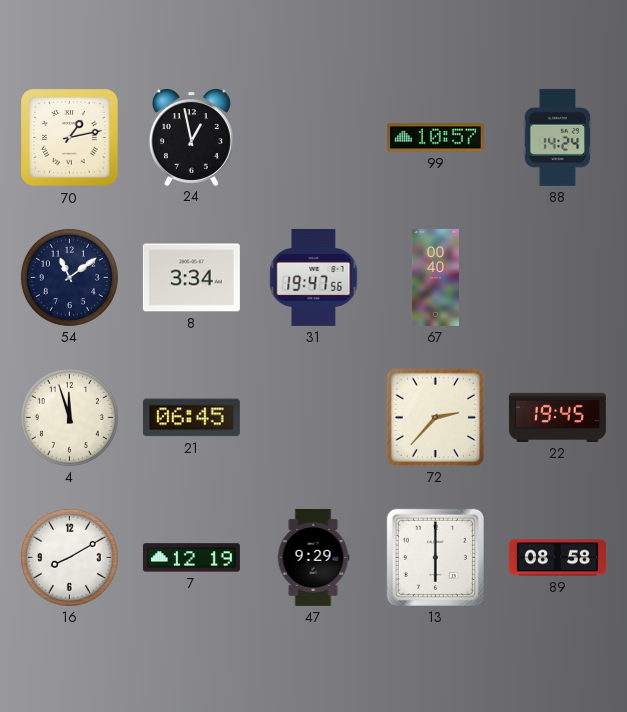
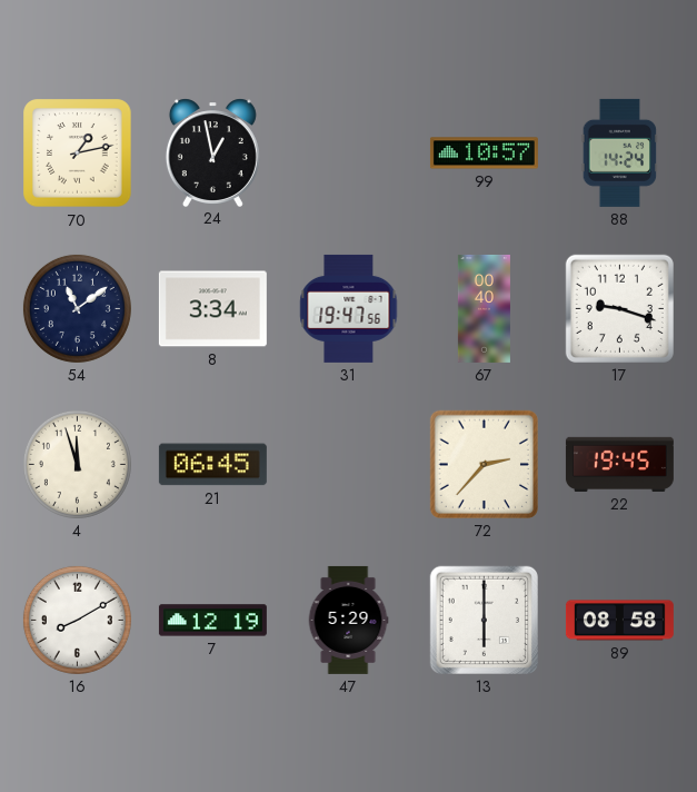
17: none -> 9:18
47: 9:29 -> 5:29
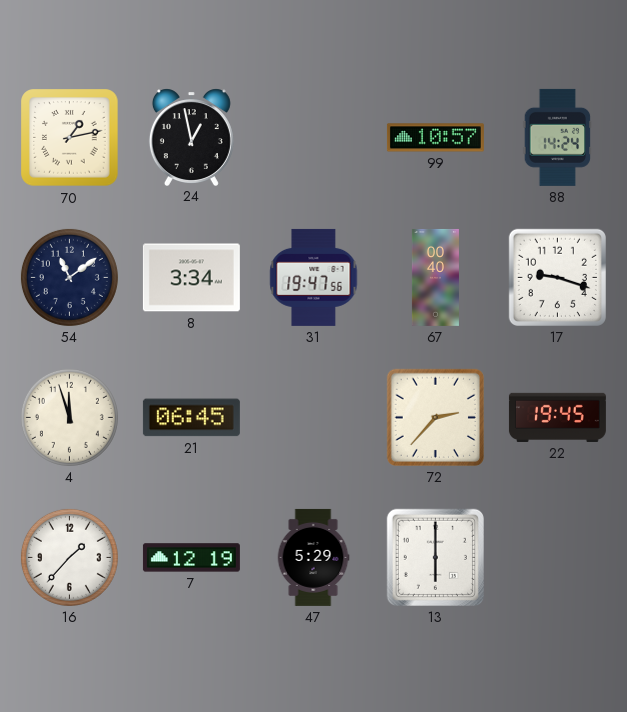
16: 8:10 -> 1:37
89: 08:58 -> none
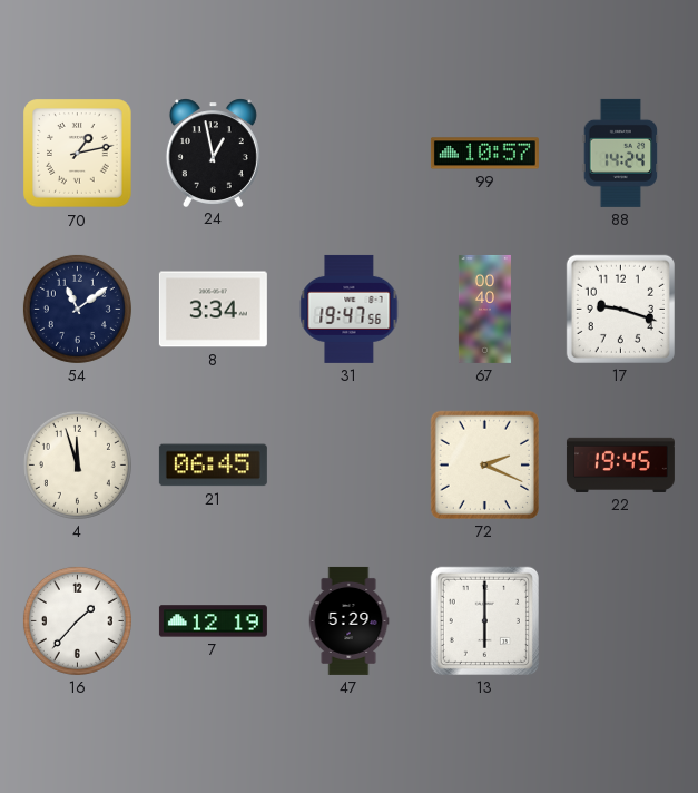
72: 2:37 -> 2:19
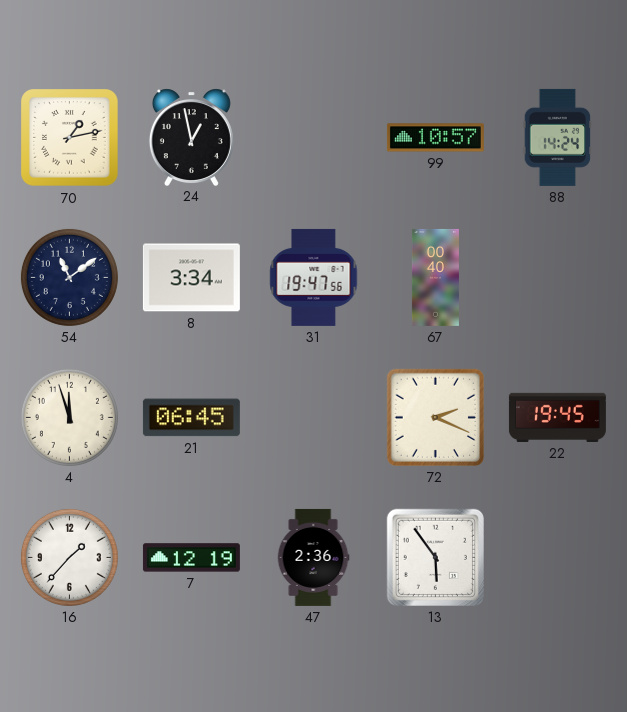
17: 9:18 -> none
47: 5:29 -> 2:36
13: 6:00 -> 5:54
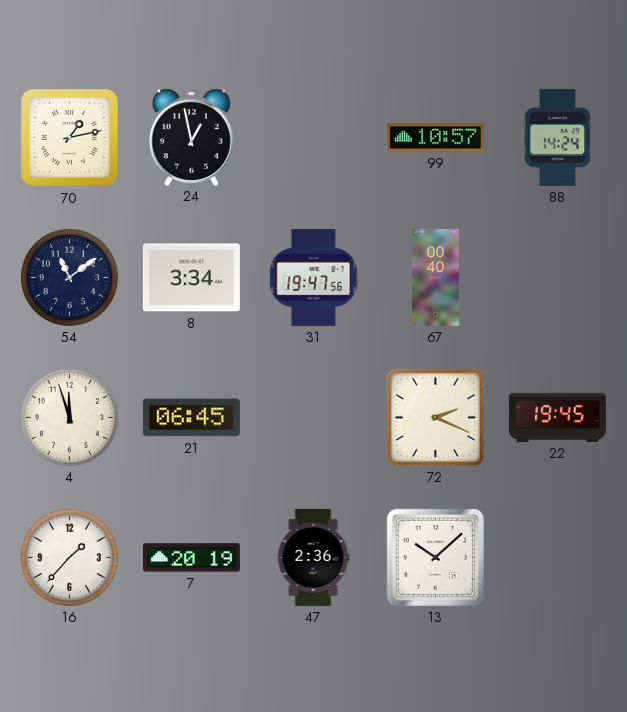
7: 12:19 -> 20:19
13: 5:54 -> 10:08
